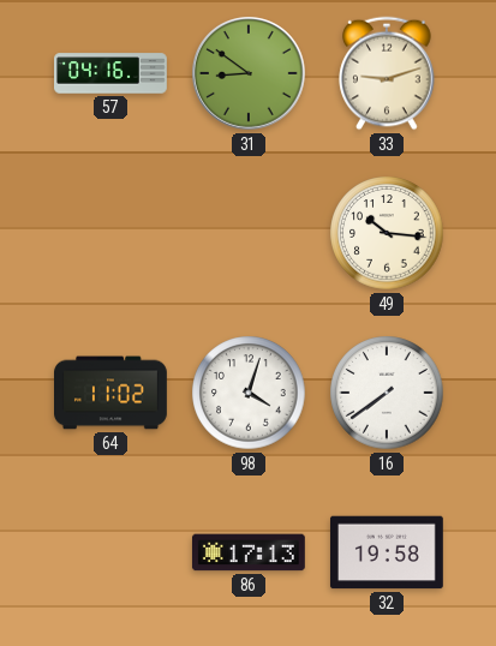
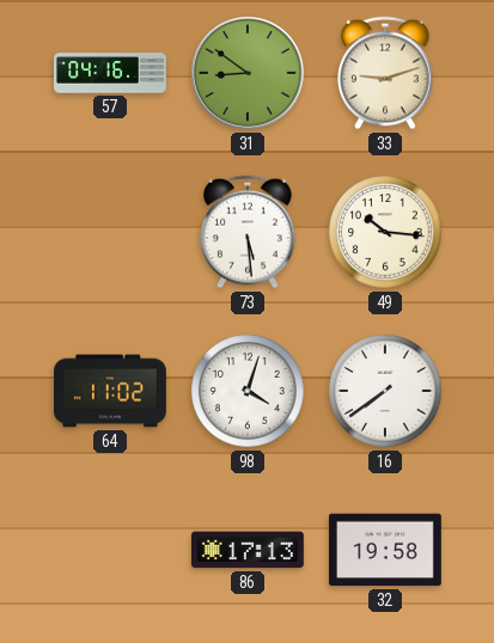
73: none -> 5:29
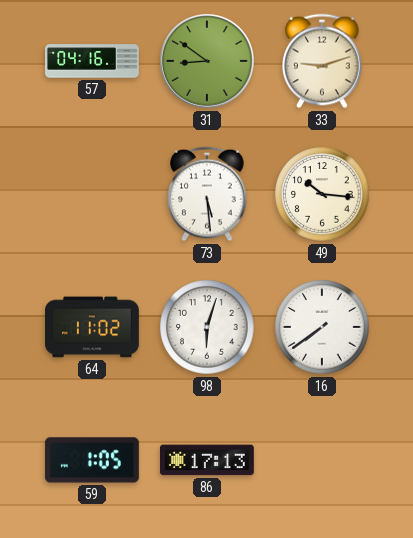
98: 4:03 -> 6:03
59: none -> 1:05
32: 19:58 -> none
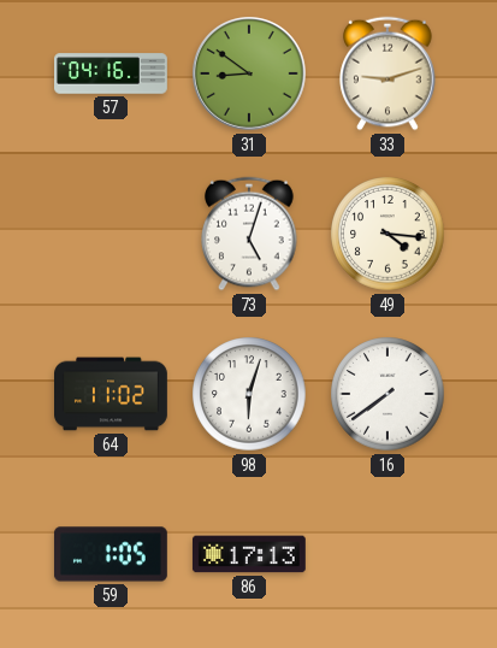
73: 5:29 -> 5:03
49: 10:16 -> 4:16
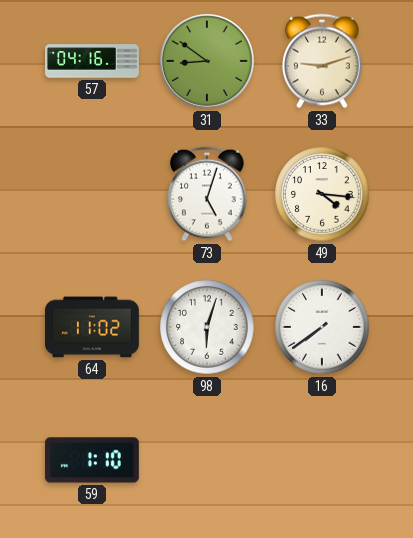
59: 1:05 -> 1:10
86: 17:13 -> none
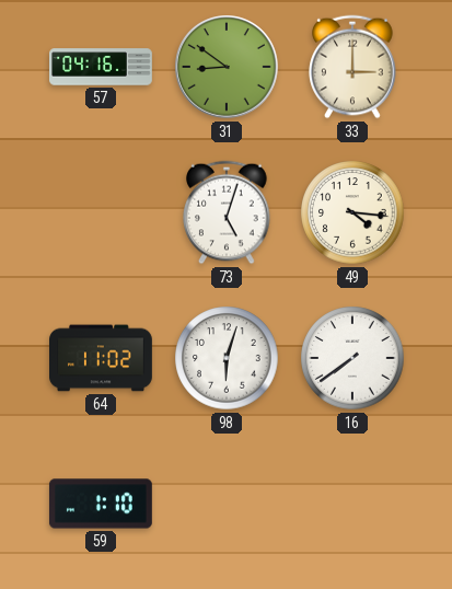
33: 9:12 -> 3:00
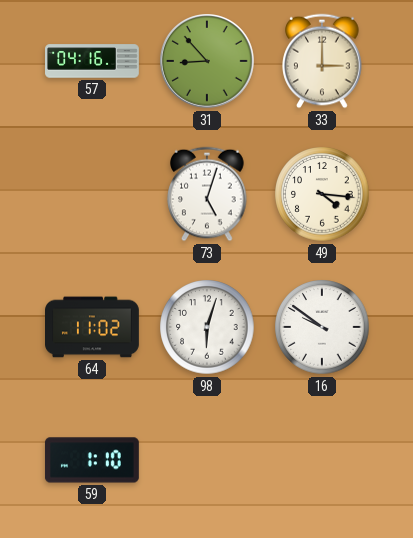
31: 8:51 -> 8:53
16: 7:39 -> 9:51
